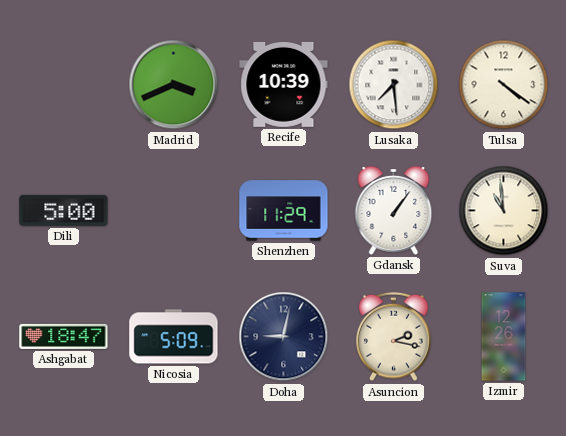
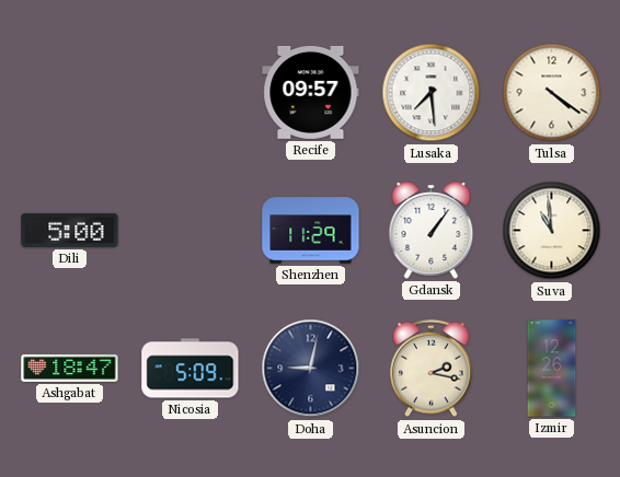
Madrid: 3:41 -> none
Recife: 10:39 -> 09:57
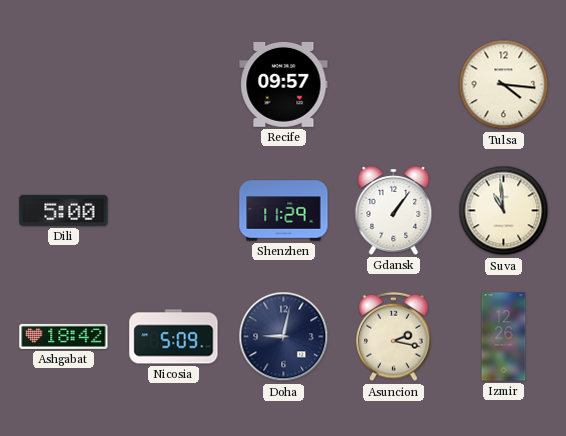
Lusaka: 7:29 -> none
Tulsa: 4:21 -> 4:16
Ashgabat: 18:47 -> 18:42
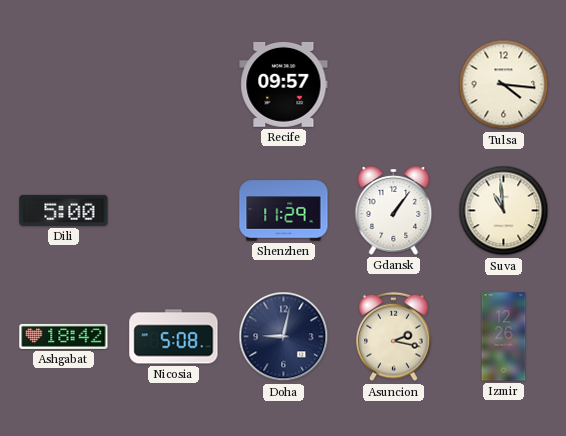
Nicosia: 5:09 -> 5:08
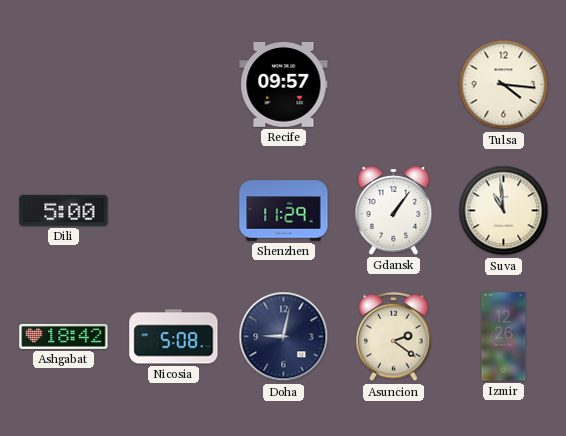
Asuncion: 2:17 -> 2:21
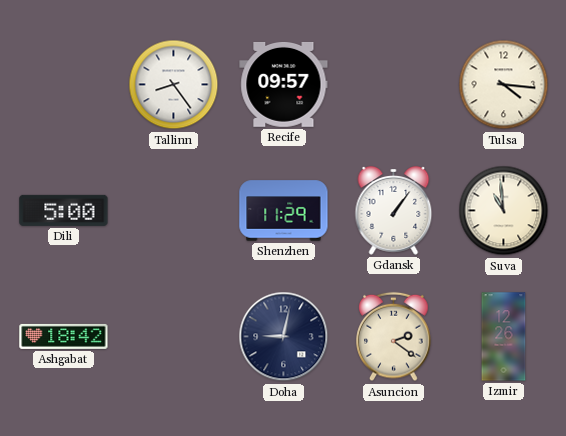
Tallinn: none -> 8:24
Nicosia: 5:08 -> none
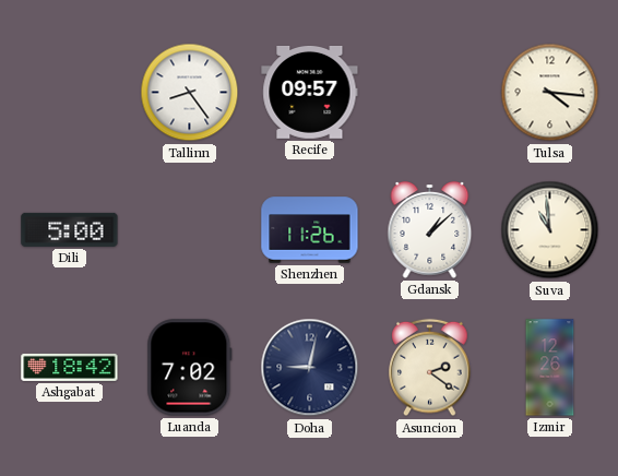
Shenzhen: 11:29 -> 11:26
Gdansk: 1:06 -> 1:08
Luanda: none -> 7:02
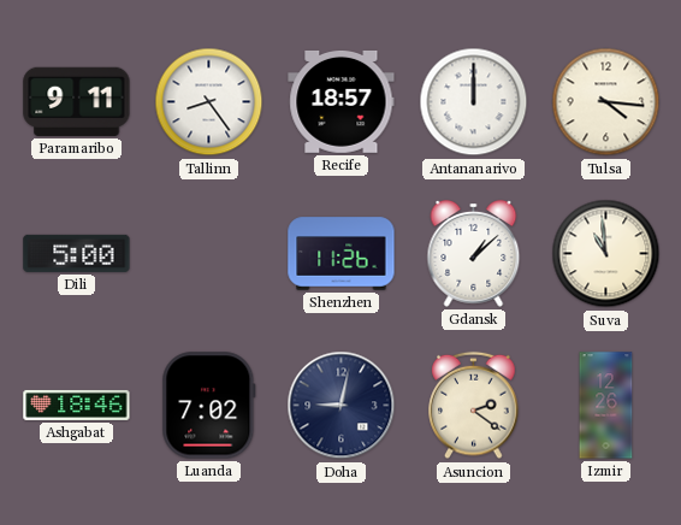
Paramaribo: none -> 9:11
Recife: 09:57 -> 18:57
Antananarivo: none -> 12:00
Ashgabat: 18:42 -> 18:46
